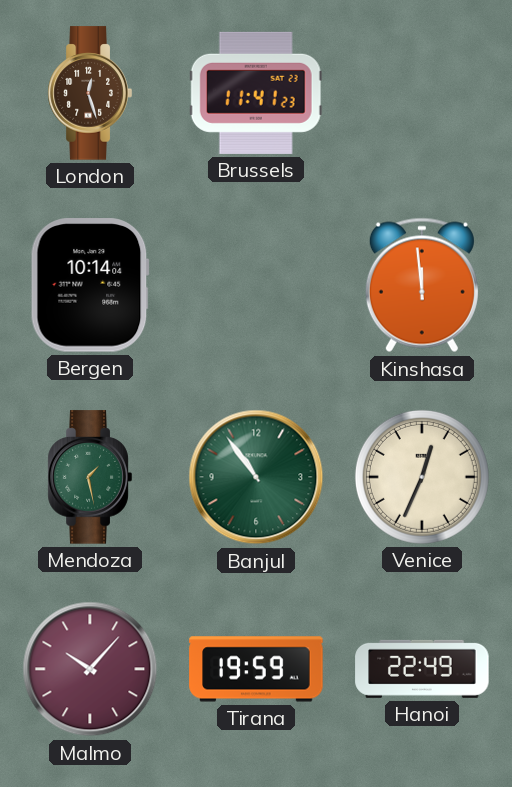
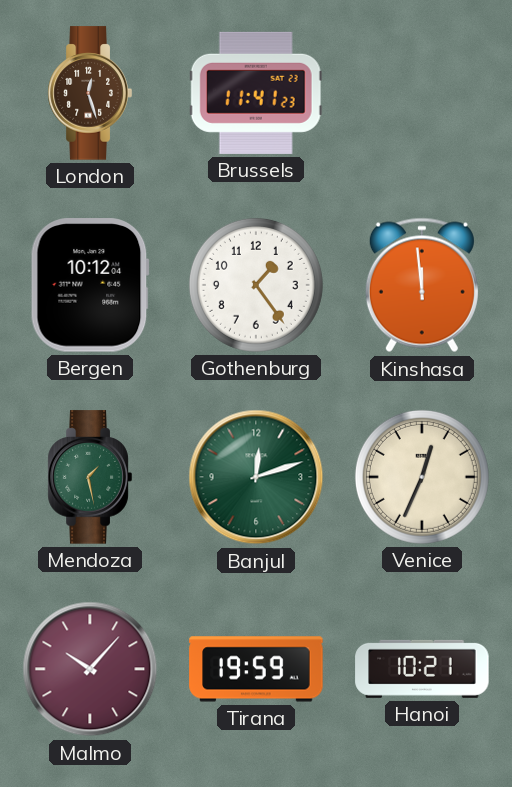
Bergen: 10:14 -> 10:12
Gothenburg: none -> 1:24
Banjul: 10:54 -> 12:12
Hanoi: 22:49 -> 10:21
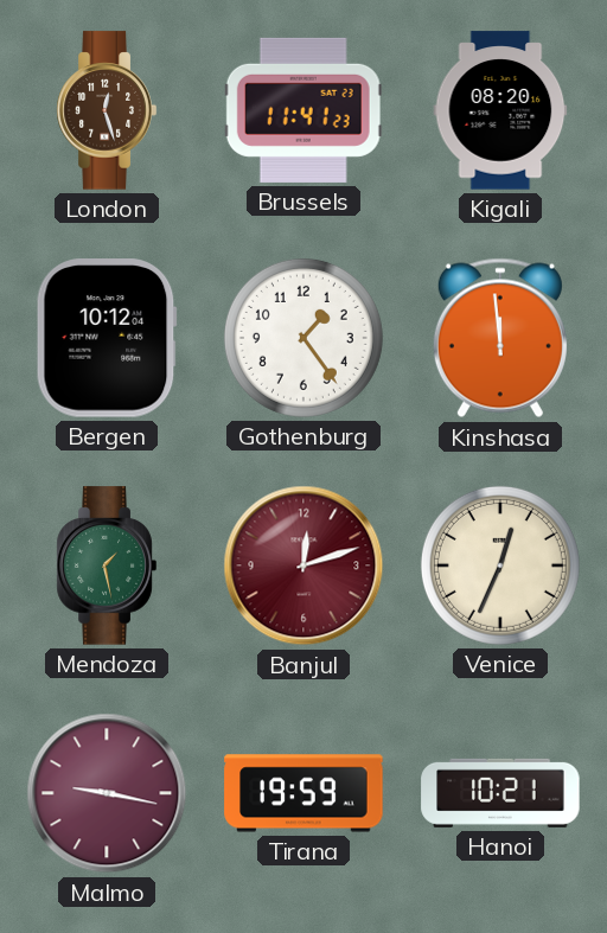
Kigali: none -> 08:20
Banjul dial: green -> burgundy
Malmo: 10:07 -> 9:17
